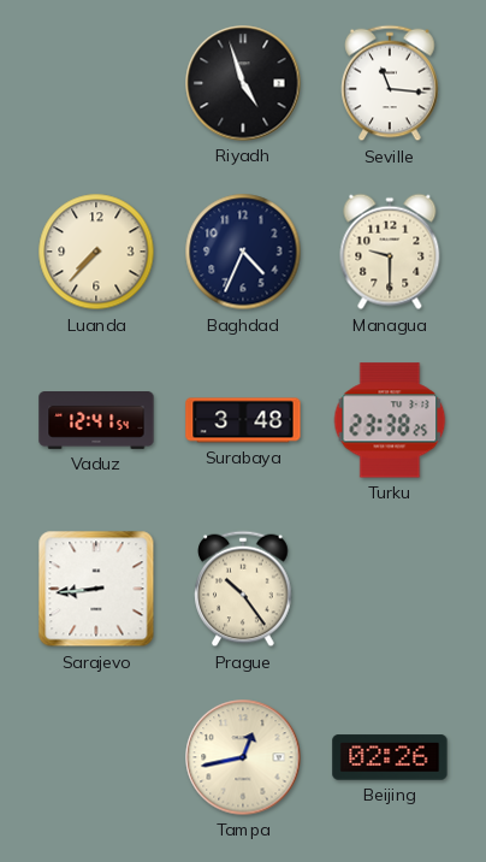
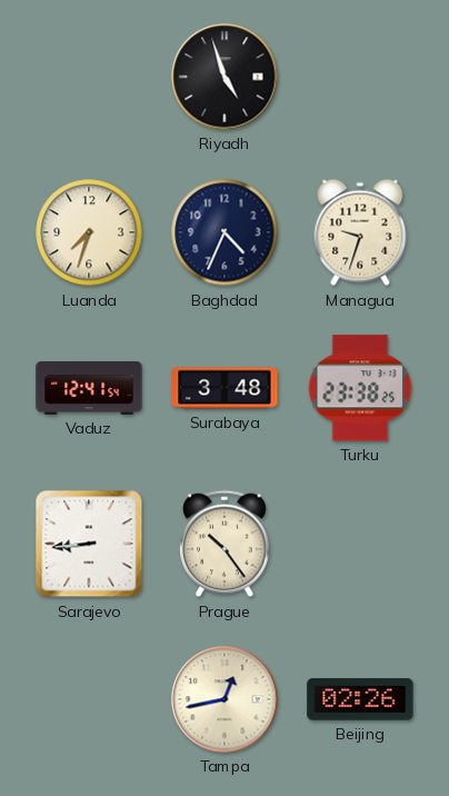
Seville: 11:16 -> none
Luanda: 7:37 -> 7:33
Managua: 9:30 -> 9:33
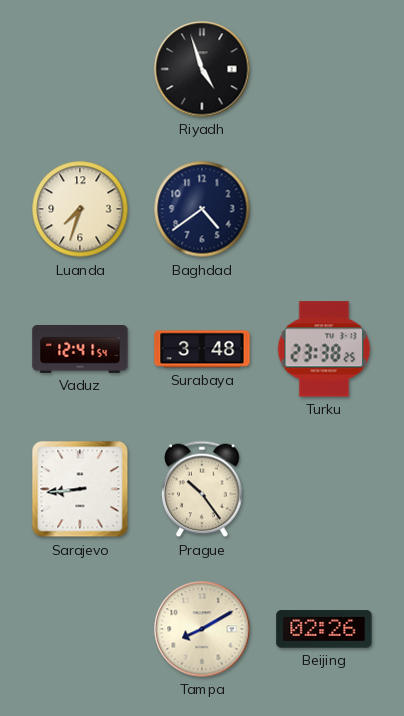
Baghdad: 4:34 -> 4:39
Managua: 9:33 -> none
Tampa: 12:43 -> 8:10
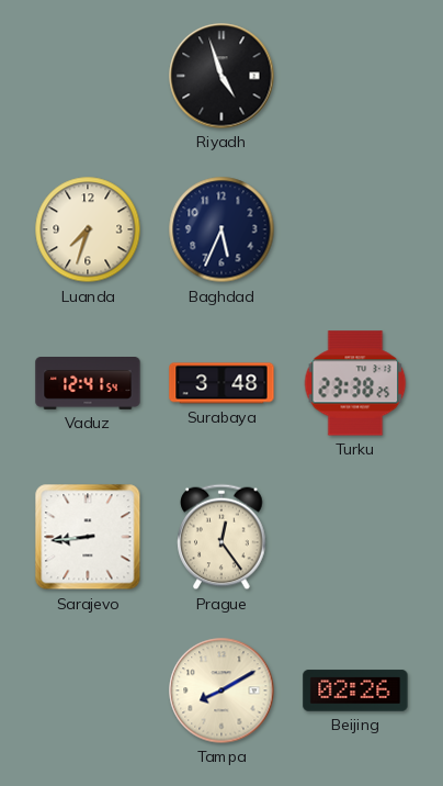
Baghdad: 4:39 -> 5:34
Prague: 10:24 -> 12:24
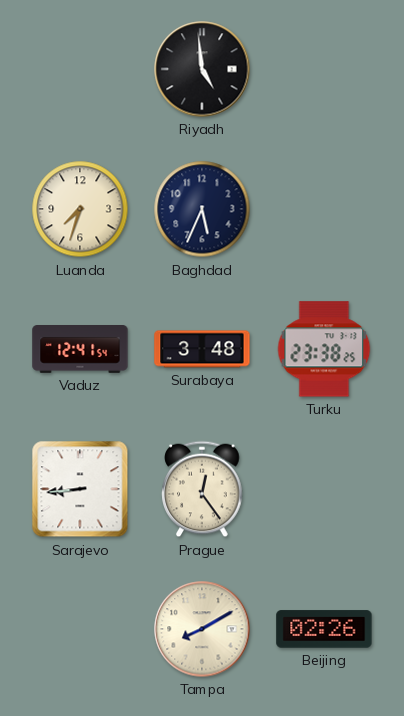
Riyadh: 4:57 -> 4:59
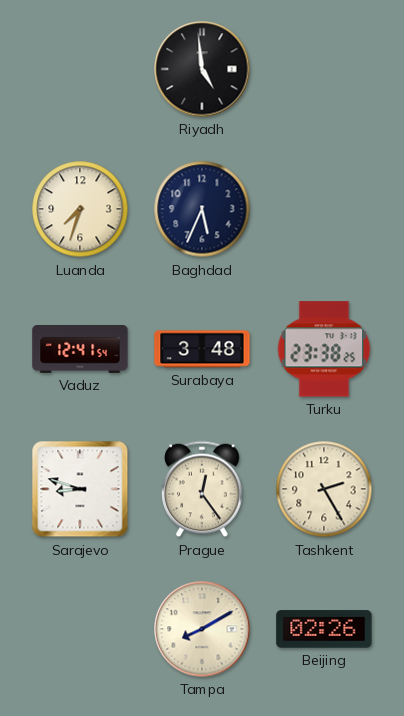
Sarajevo: 8:44 -> 8:48
Tashkent: none -> 2:25
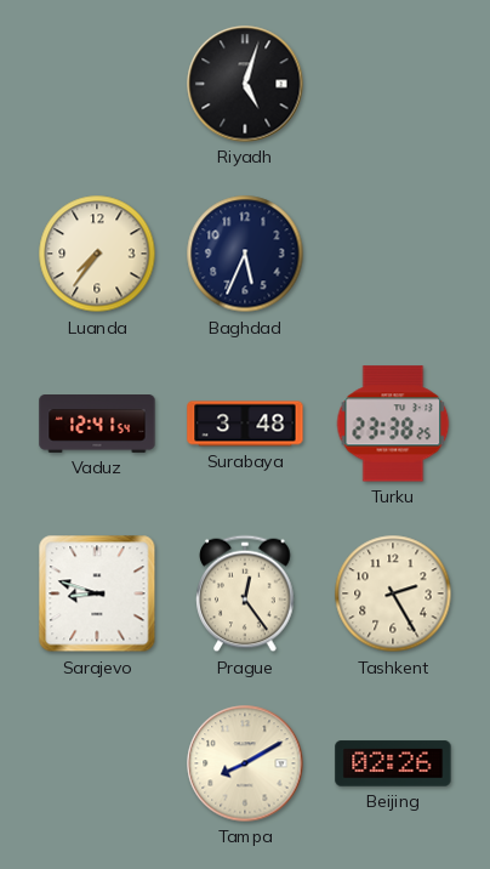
Riyadh: 4:59 -> 5:03
Luanda: 7:33 -> 7:36
